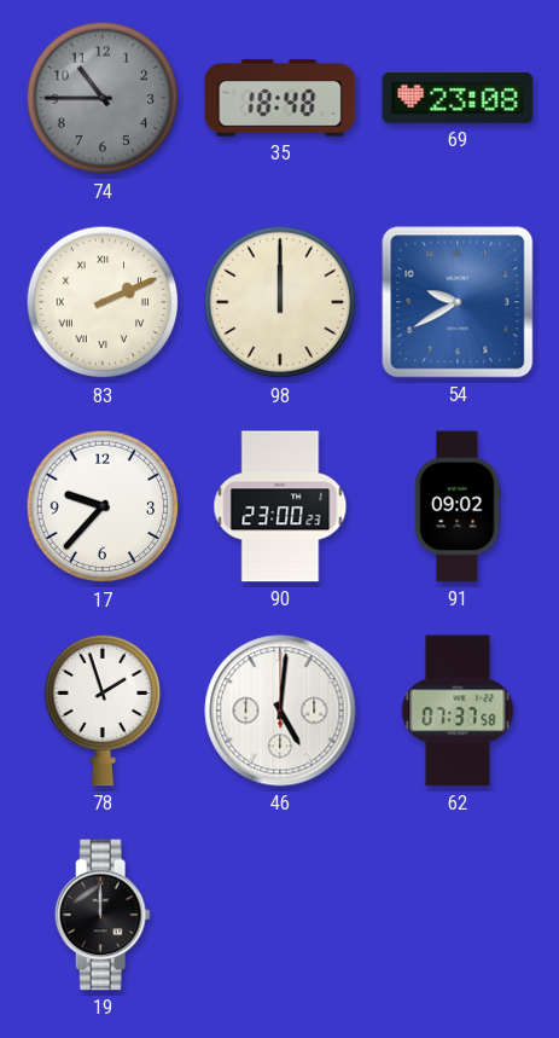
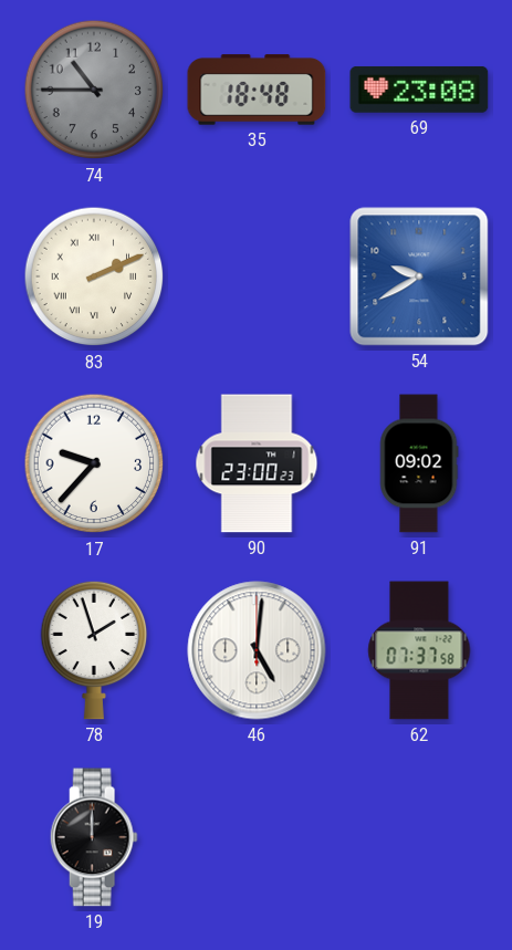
98: 12:00 -> none
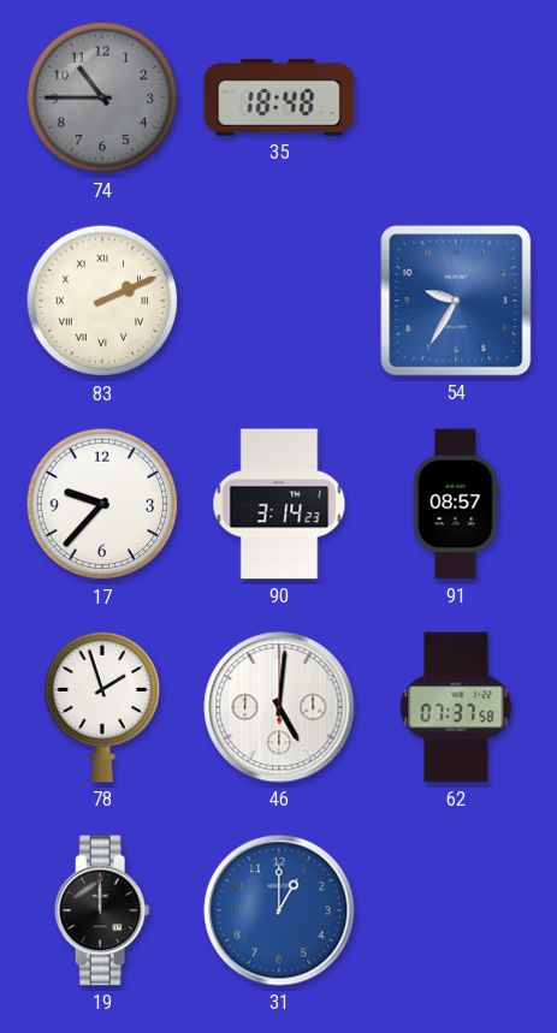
69: 23:08 -> none
54: 9:40 -> 9:35
90: 23:00 -> 3:14
91: 09:02 -> 08:57
31: none -> 1:00
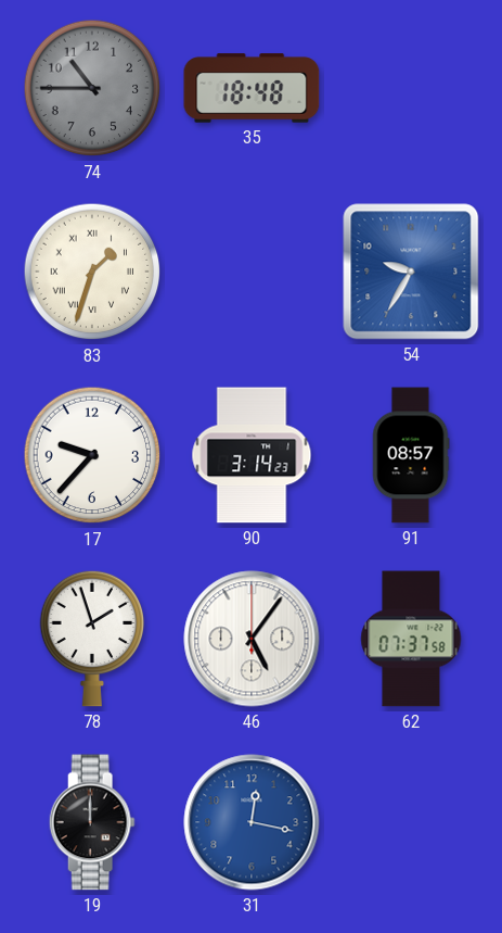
83: 2:11 -> 1:33
46: 5:01 -> 5:06
31: 1:00 -> 12:17
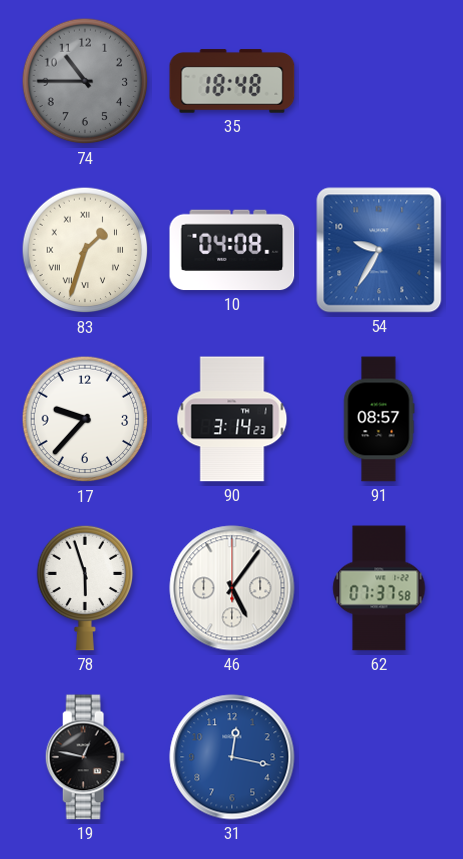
10: none -> 04:08
78: 1:57 -> 5:57
19: 12:00 -> 12:47
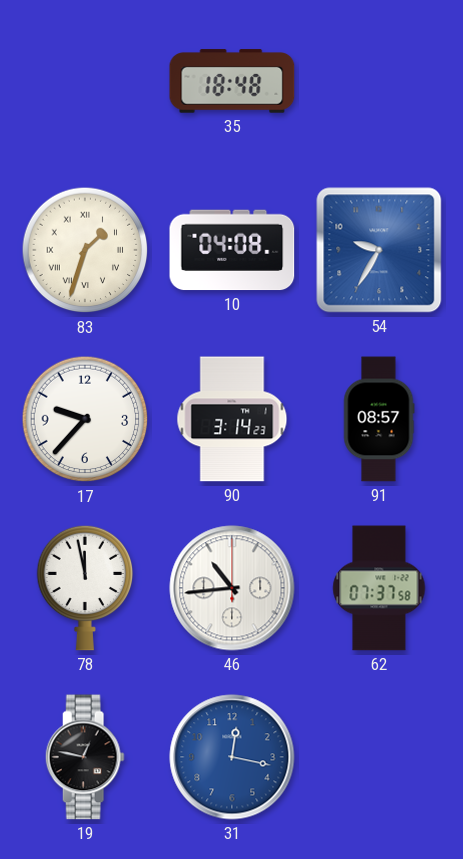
74: 10:45 -> none
78: 5:57 -> 11:58
46: 5:06 -> 10:44
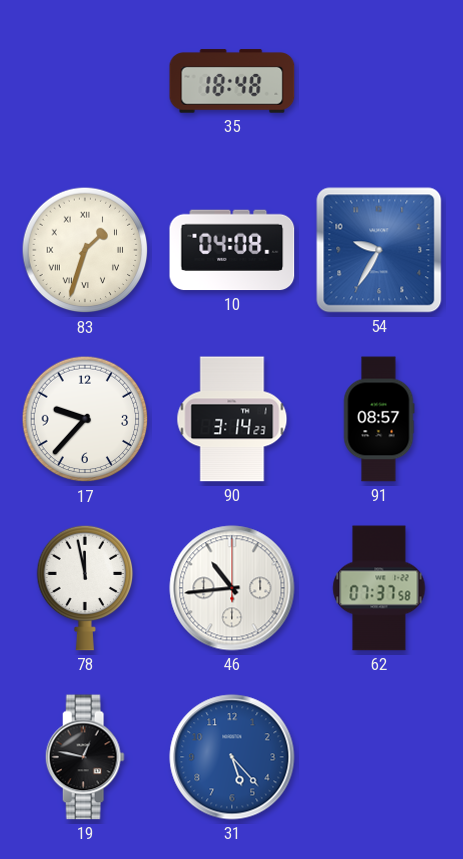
31: 12:17 -> 5:23
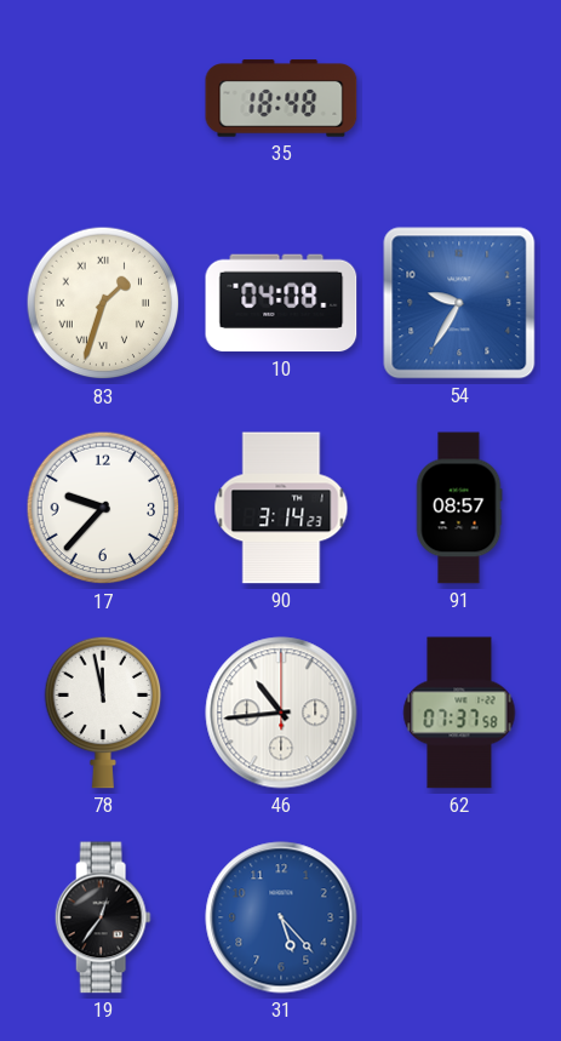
19: 12:47 -> 12:36
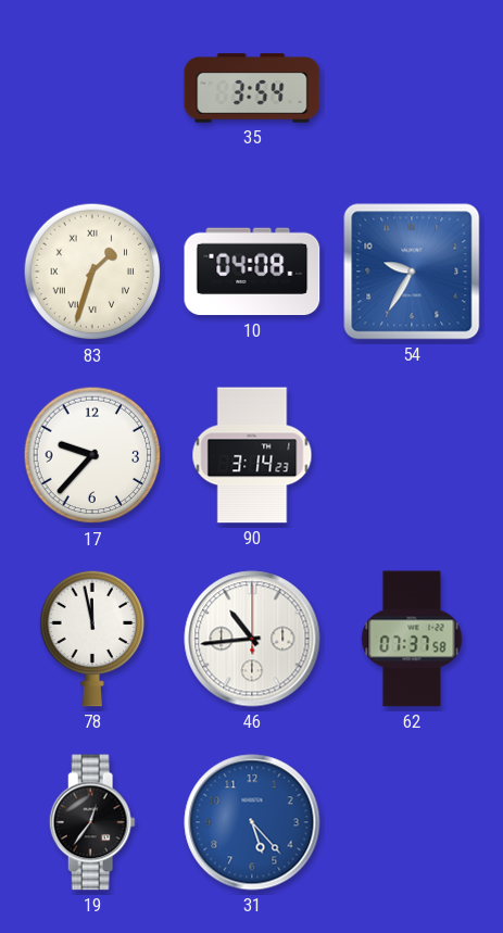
35: 18:48 -> 3:54
91: 08:57 -> none
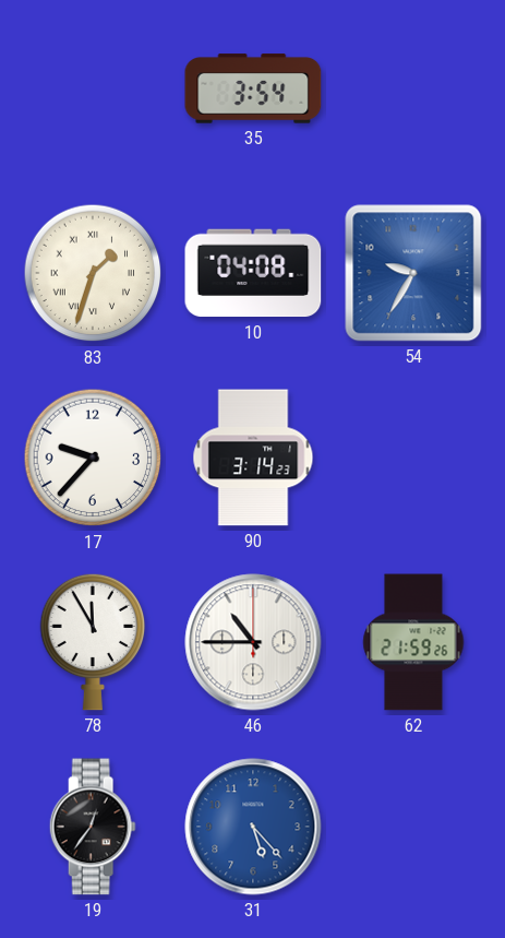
78: 11:58 -> 11:55
46: 10:44 -> 10:45
62: 07:37 -> 21:59
